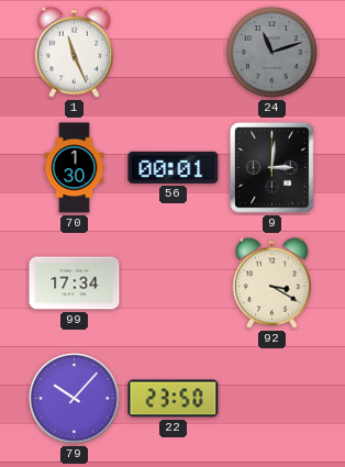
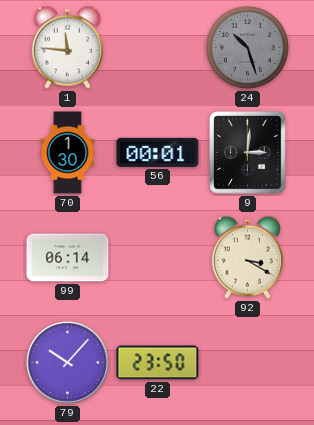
1: 11:26 -> 11:46
24: 11:12 -> 10:27
99: 17:34 -> 06:14
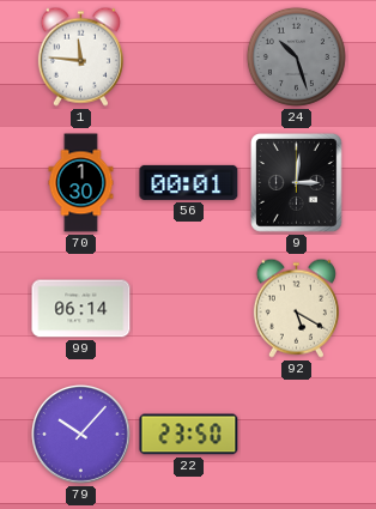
92: 3:20 -> 5:20
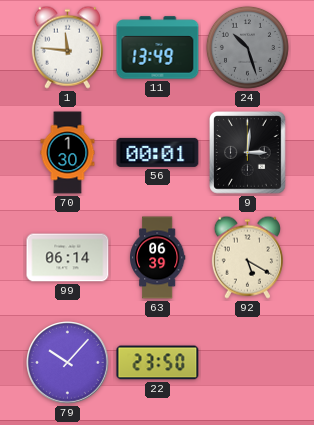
11: none -> 13:49
63: none -> 06:39
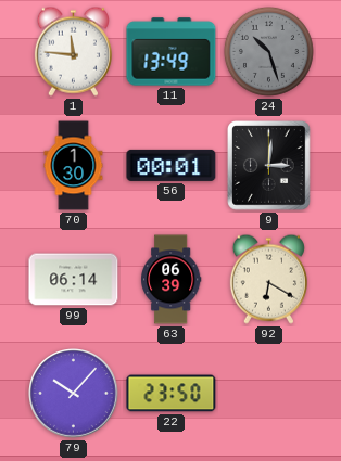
92: 5:20 -> 6:20
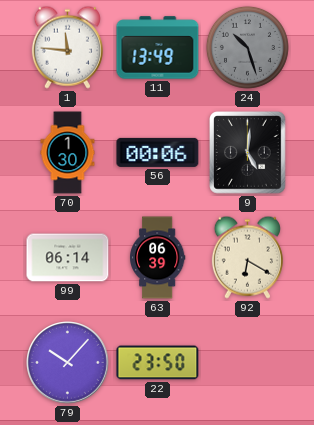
56: 00:01 -> 00:06
9: 3:01 -> 5:01
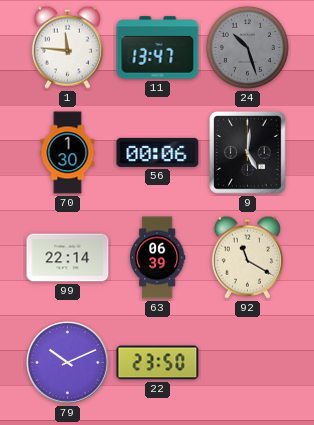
11: 13:49 -> 13:47
99: 06:14 -> 22:14
92: 6:20 -> 11:20
79: 10:07 -> 10:11
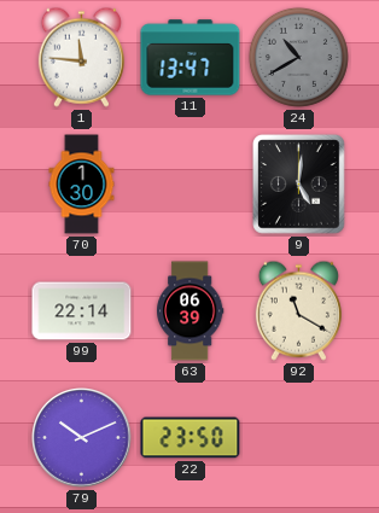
24: 10:27 -> 10:40
56: 00:06 -> none
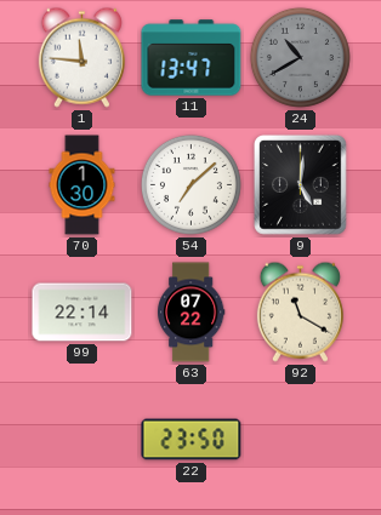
54: none -> 7:08
63: 06:39 -> 07:22
79: 10:11 -> none
